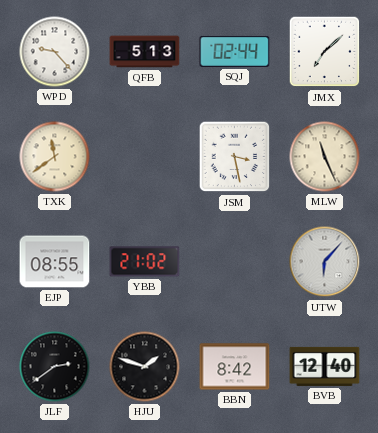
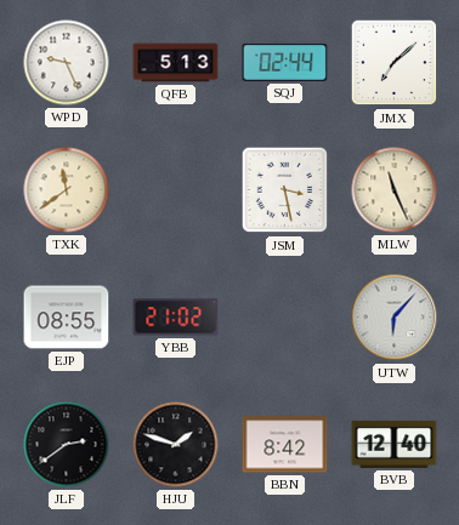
WPD: 9:23 -> 9:26
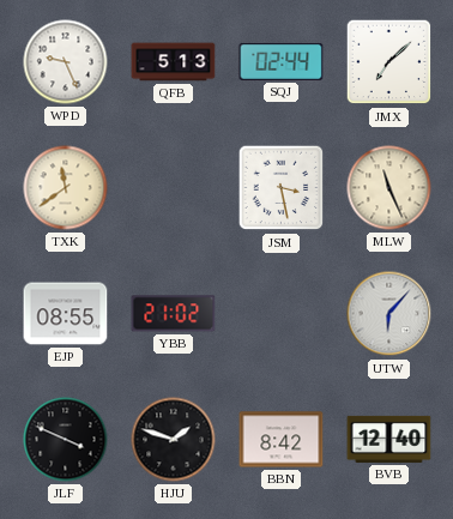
JLF: 2:39 -> 3:49
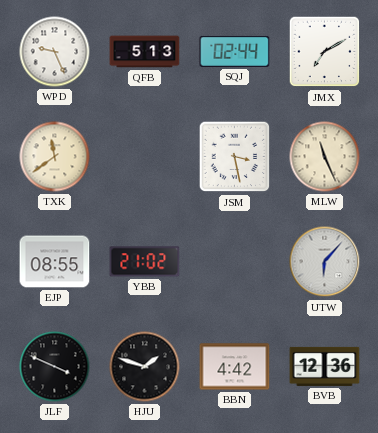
JMX: 7:08 -> 7:10
BBN: 8:42 -> 4:42
BVB: 12:40 -> 12:36
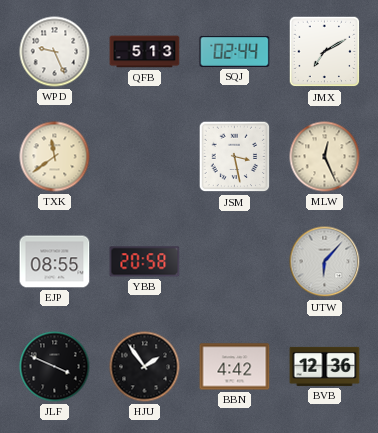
MLW: 11:26 -> 12:26
YBB: 21:02 -> 20:58
HJU: 1:48 -> 1:54
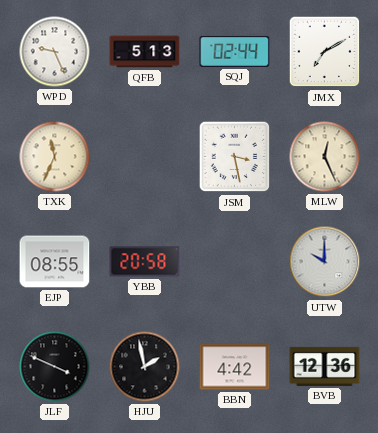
TXK: 11:39 -> 11:34
UTW: 6:07 -> 10:00
HJU: 1:54 -> 1:58
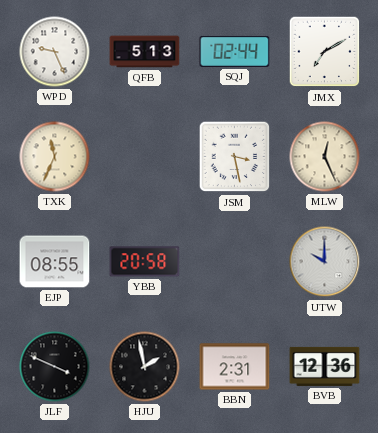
BBN: 4:42 -> 2:31
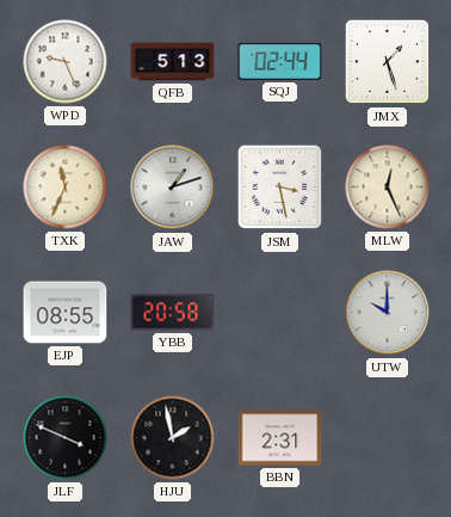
JMX: 7:10 -> 1:27
JAW: none -> 1:12
BVB: 12:36 -> none
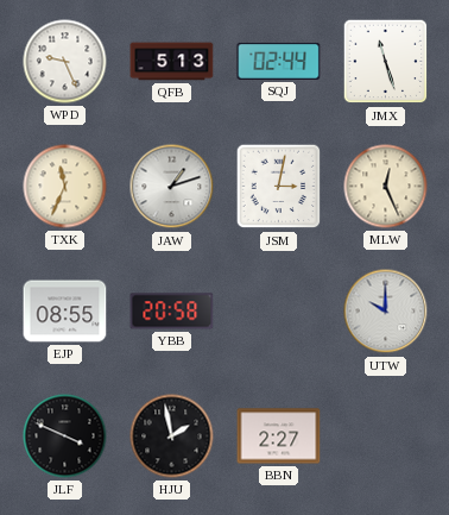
JMX: 1:27 -> 11:27
JSM: 3:28 -> 3:02
BBN: 2:31 -> 2:27
